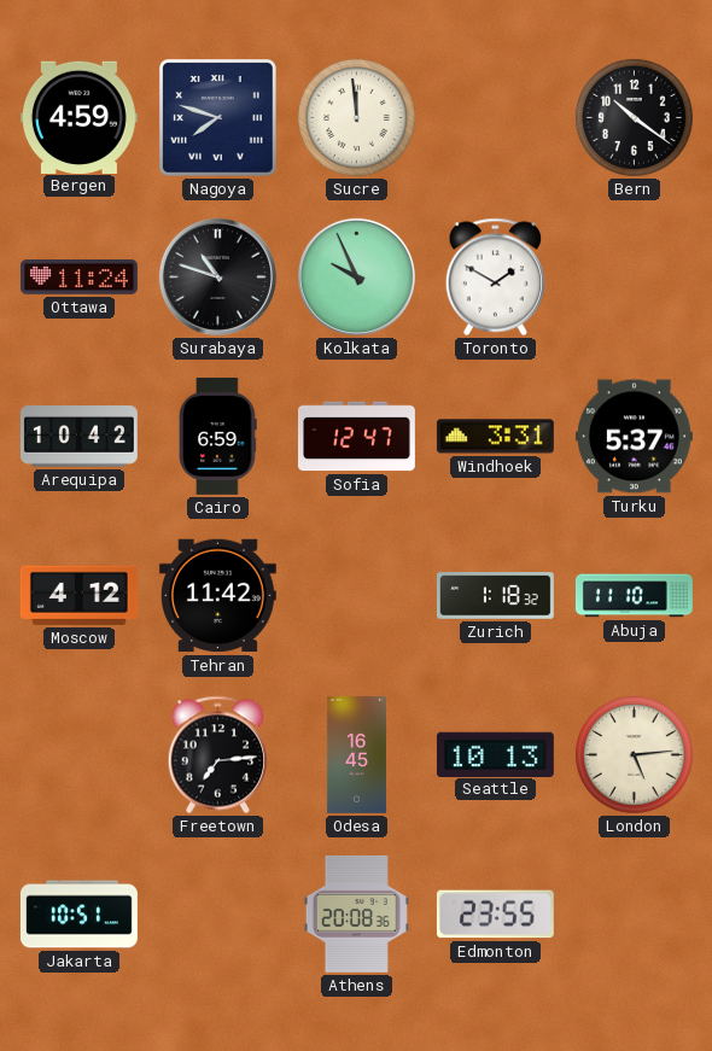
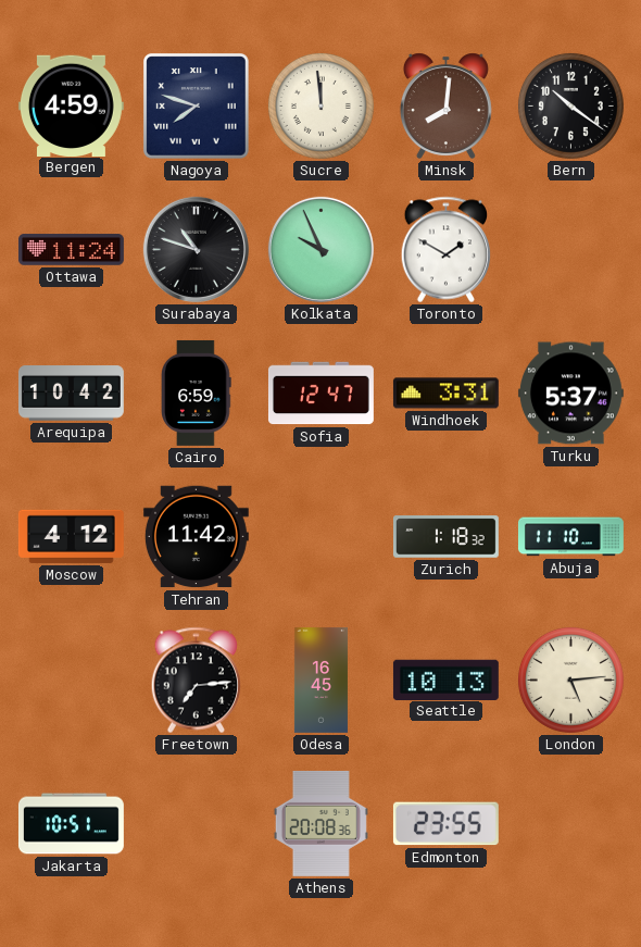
Minsk: none -> 8:01
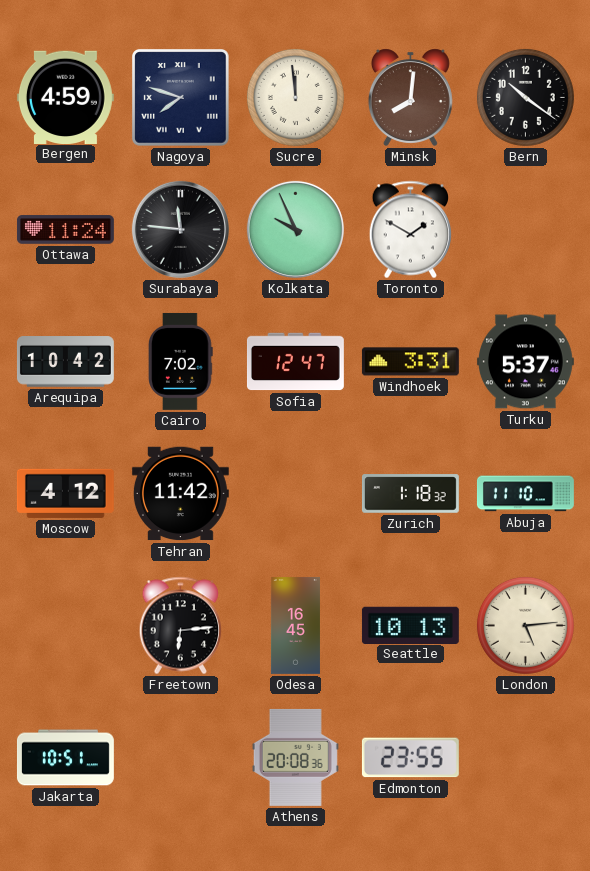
Surabaya: 10:48 -> 11:46
Cairo: 6:59 -> 7:02
Freetown: 7:14 -> 6:14
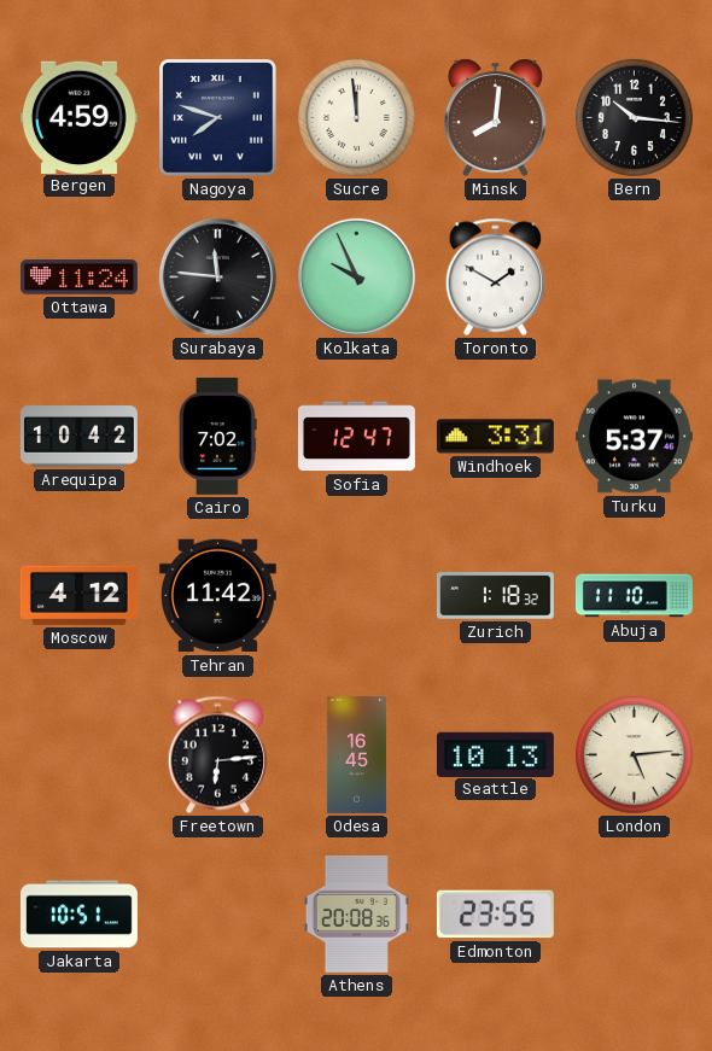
Bern: 10:21 -> 10:16
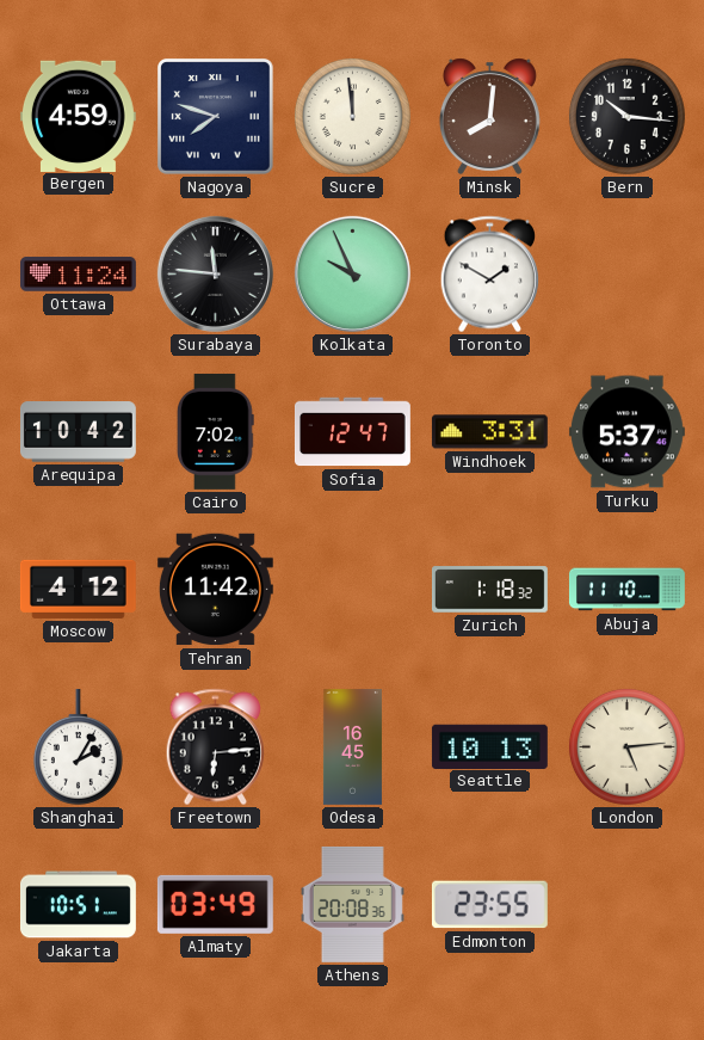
Shanghai: none -> 2:05
Almaty: none -> 03:49
